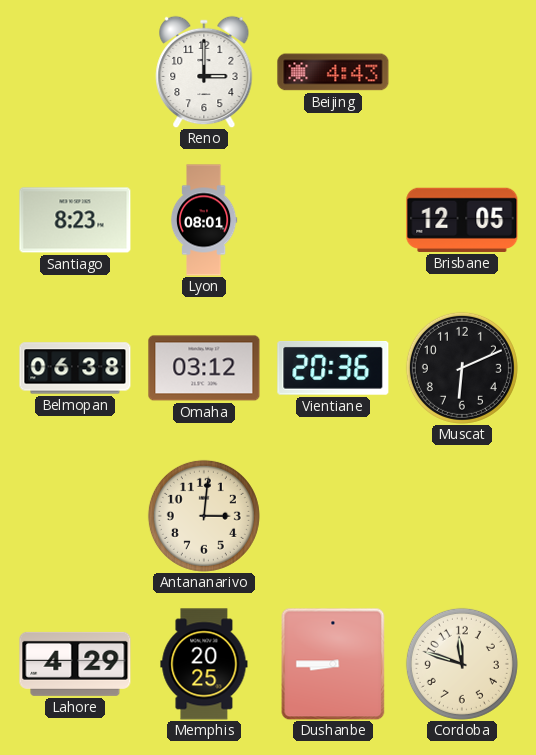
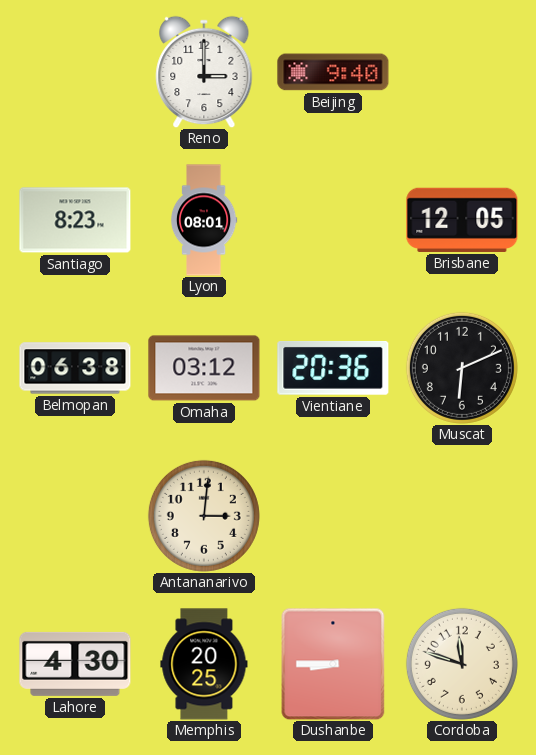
Beijing: 4:43 -> 9:40
Lahore: 4:29 -> 4:30
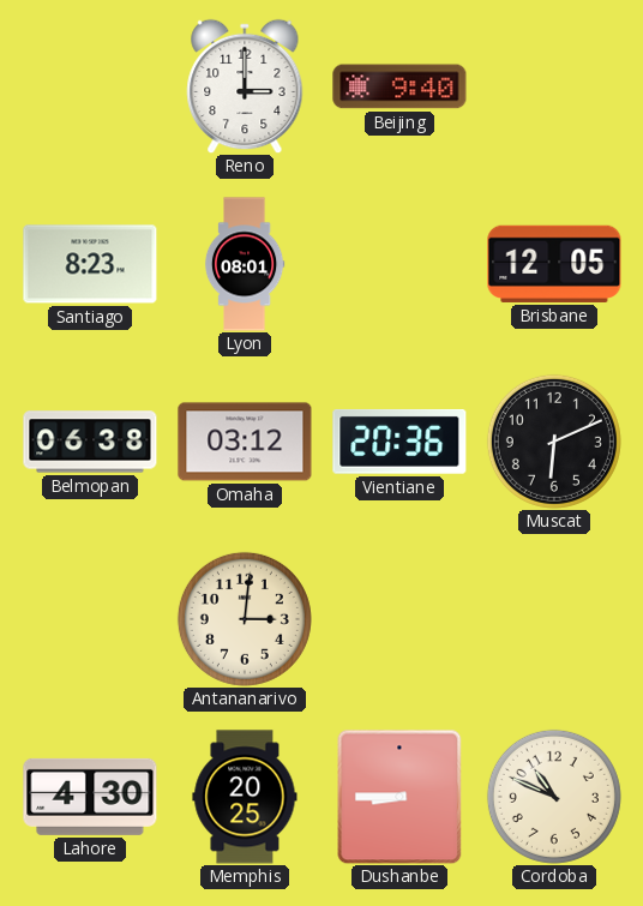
Cordoba: 11:48 -> 10:49
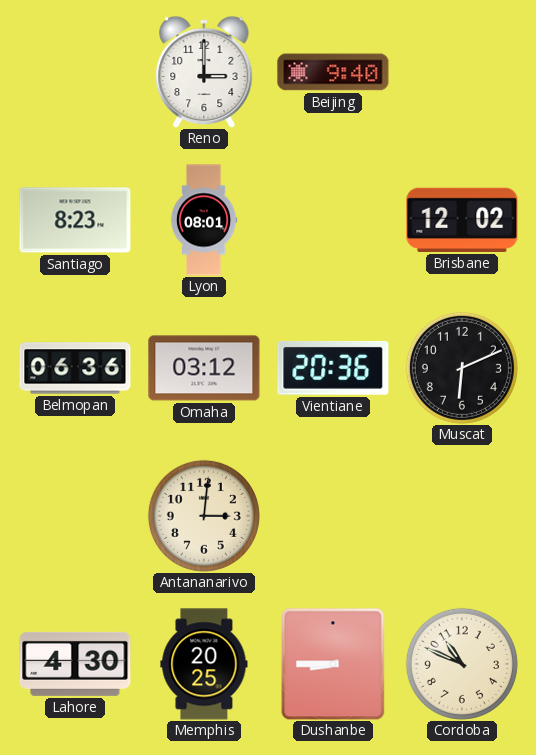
Brisbane: 12:05 -> 12:02
Belmopan: 06:38 -> 06:36
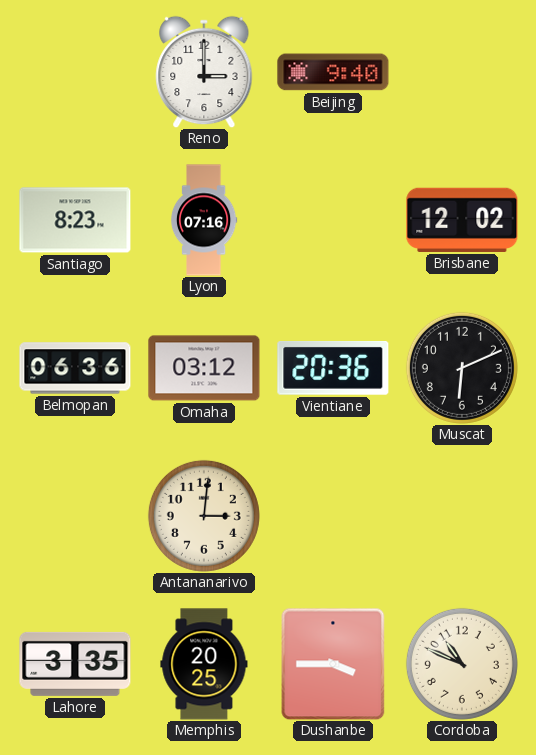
Lyon: 08:01 -> 07:16
Lahore: 4:30 -> 3:35
Dushanbe: 8:45 -> 3:45
